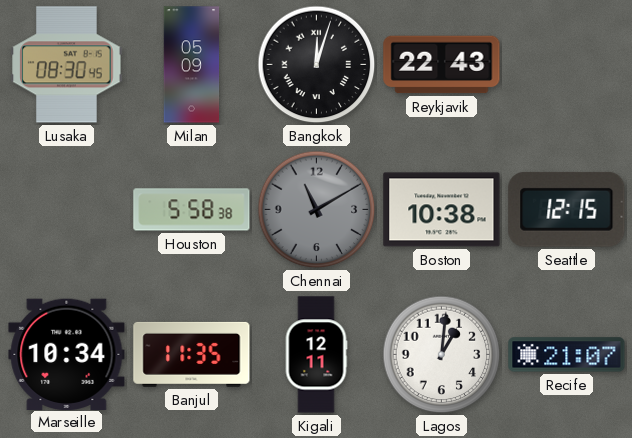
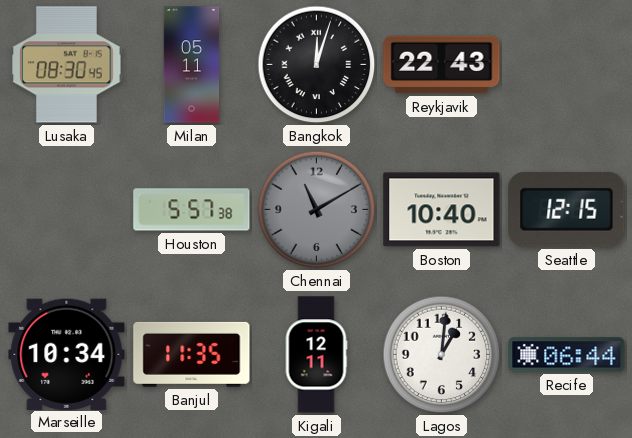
Milan: 05:09 -> 05:11
Houston: 5:58 -> 5:57
Boston: 10:38 -> 10:40
Recife: 21:07 -> 06:44
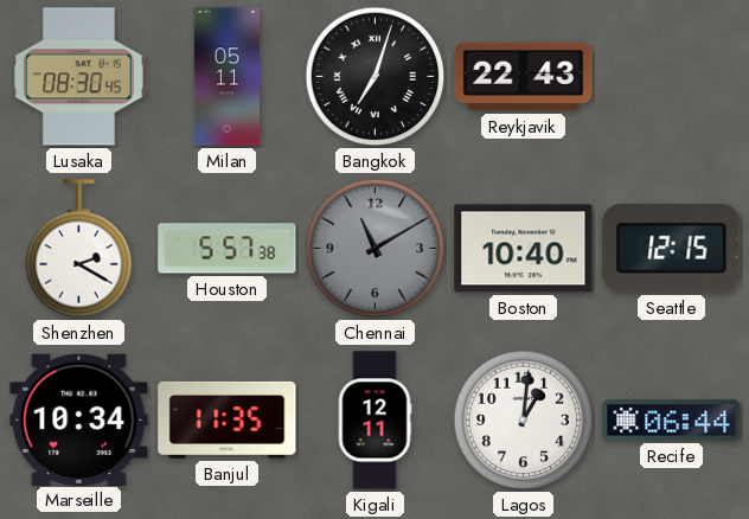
Bangkok: 12:03 -> 7:03
Shenzhen: none -> 2:20
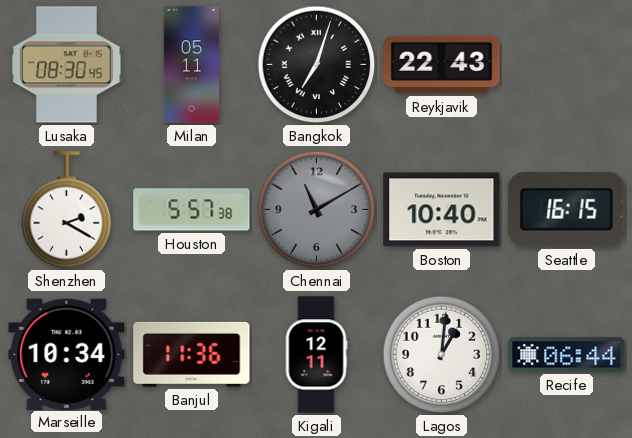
Seattle: 12:15 -> 16:15
Banjul: 11:35 -> 11:36
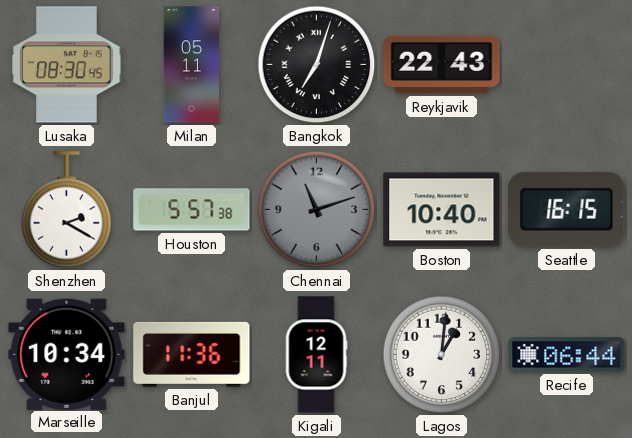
Chennai: 11:10 -> 11:12
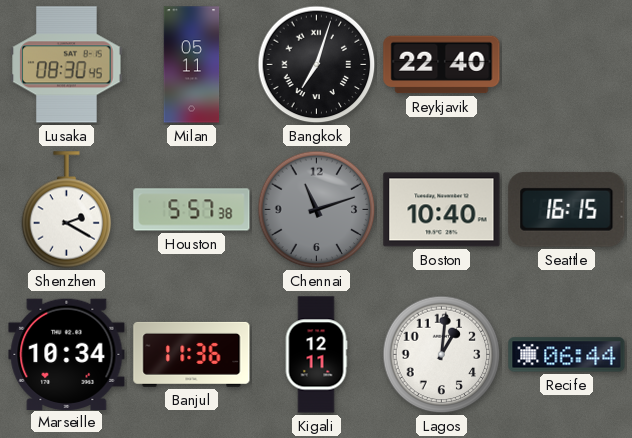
Reykjavik: 22:43 -> 22:40
